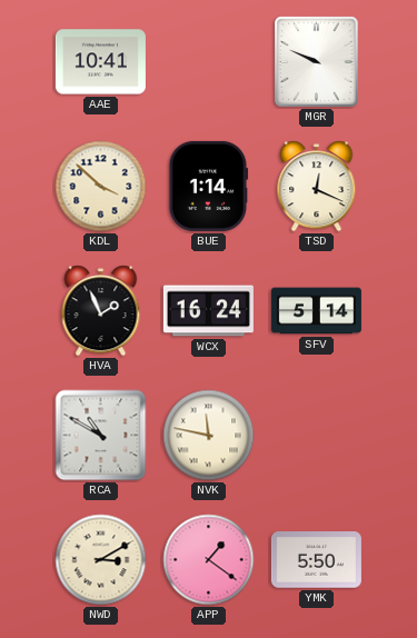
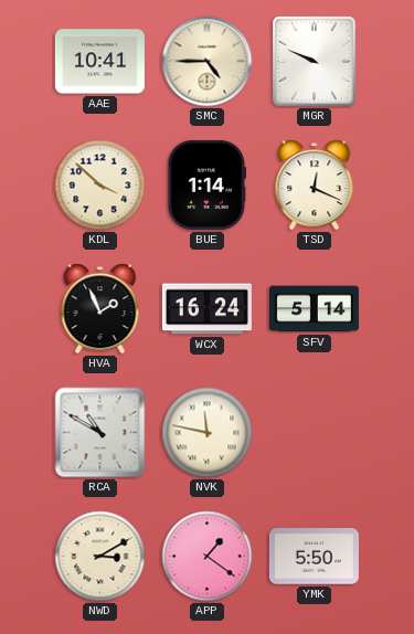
SMC: none -> 4:45
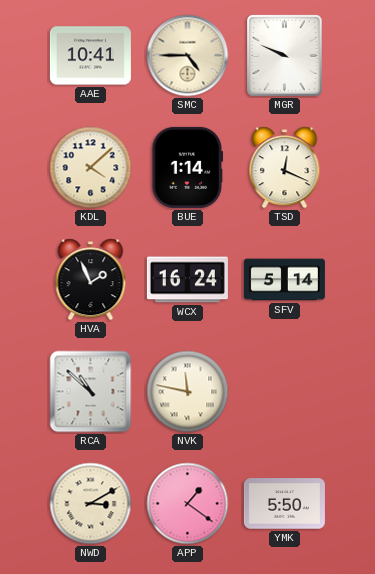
KDL: 3:52 -> 4:08
RCA: 10:50 -> 10:52
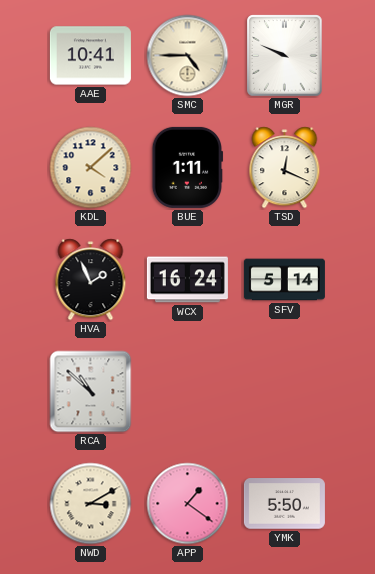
BUE: 1:14 -> 1:11
NVK: 11:47 -> none
